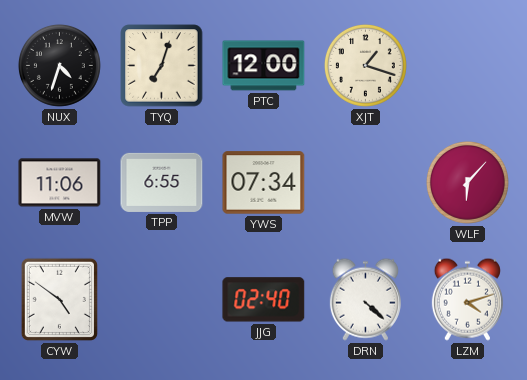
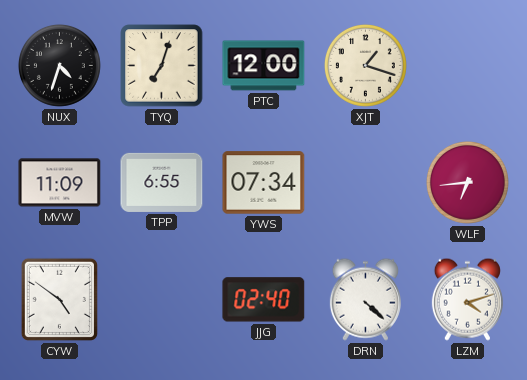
MVW: 11:06 -> 11:09
WLF: 6:07 -> 6:44
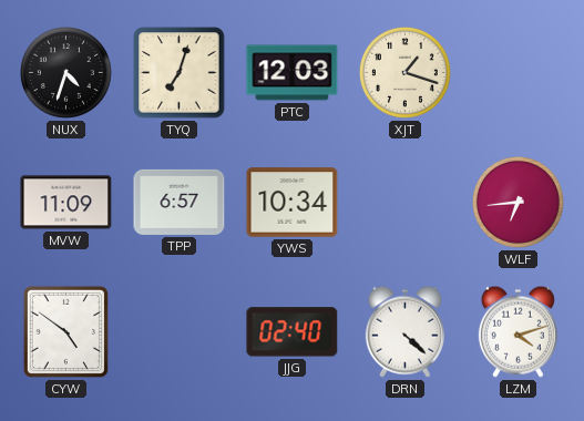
PTC: 12:00 -> 12:03
TPP: 6:55 -> 6:57
YWS: 07:34 -> 10:34
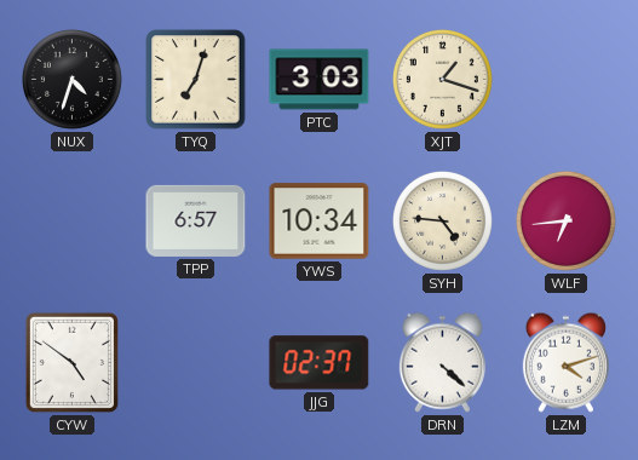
PTC: 12:03 -> 3:03
MVW: 11:09 -> none
SYH: none -> 4:46
JJG: 02:40 -> 02:37
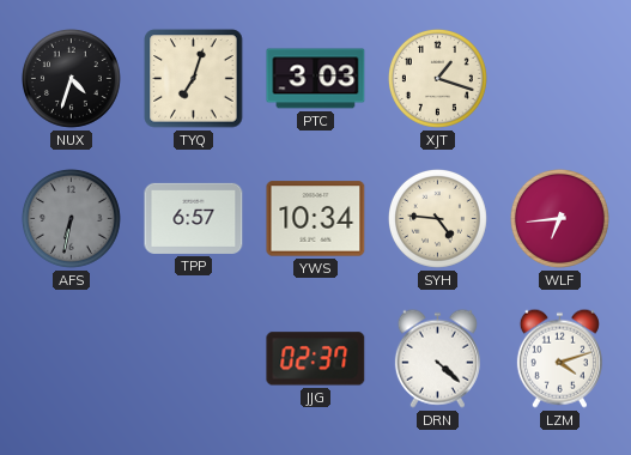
AFS: none -> 6:32
CYW: 4:51 -> none
